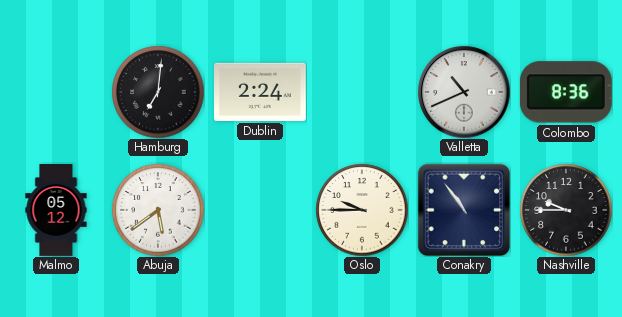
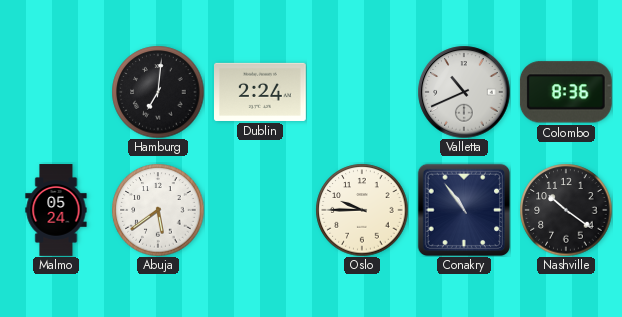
Malmo: 05:12 -> 05:24
Nashville: 9:45 -> 10:21
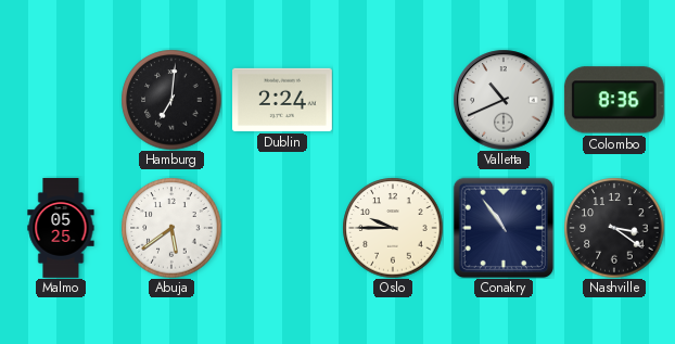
Malmo: 05:24 -> 05:25
Nashville: 10:21 -> 3:21
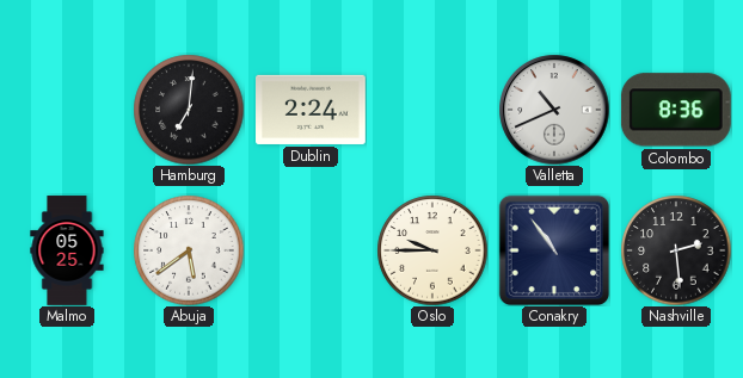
Nashville: 3:21 -> 2:29
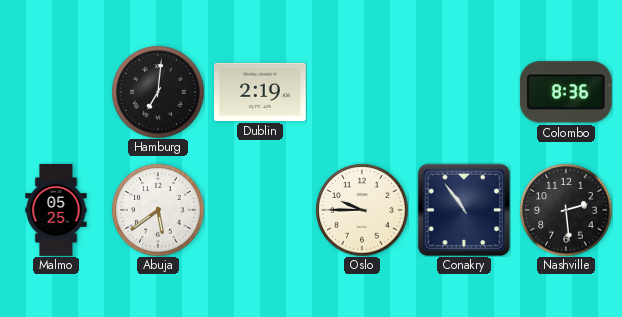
Dublin: 2:24 -> 2:19
Valletta: 10:41 -> none
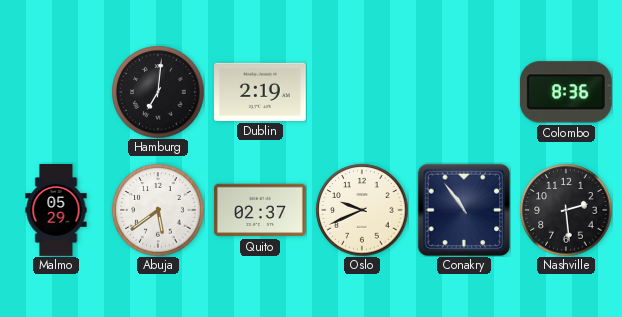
Malmo: 05:25 -> 05:29
Quito: none -> 02:37
Oslo: 9:45 -> 9:41
